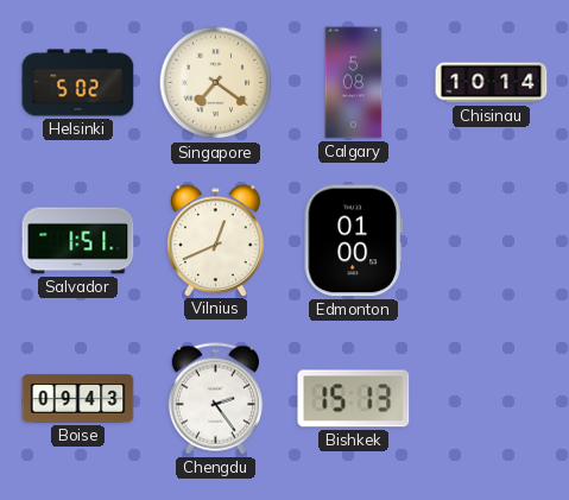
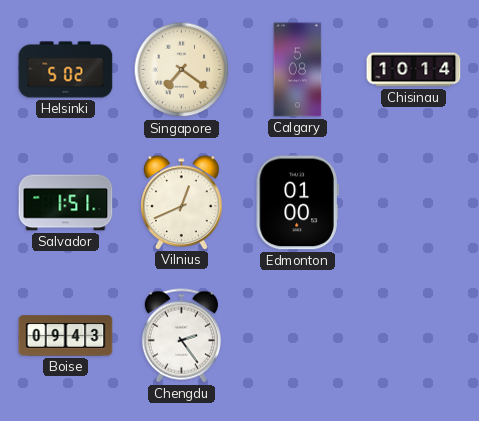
Bishkek: 15:13 -> none
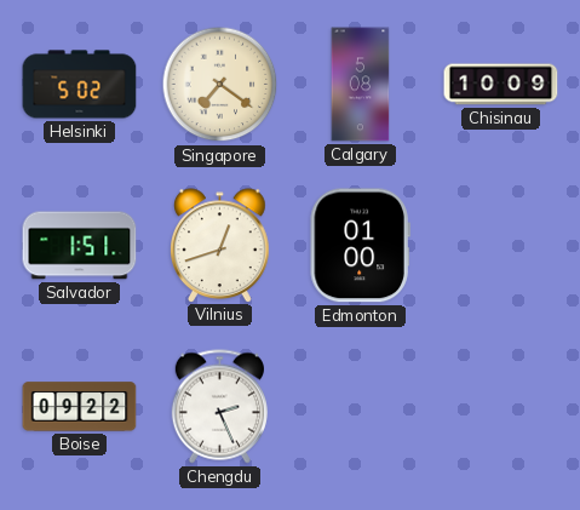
Chisinau: 10:14 -> 10:09
Vilnius: 12:41 -> 12:42
Boise: 09:43 -> 09:22
Chengdu: 2:24 -> 2:26
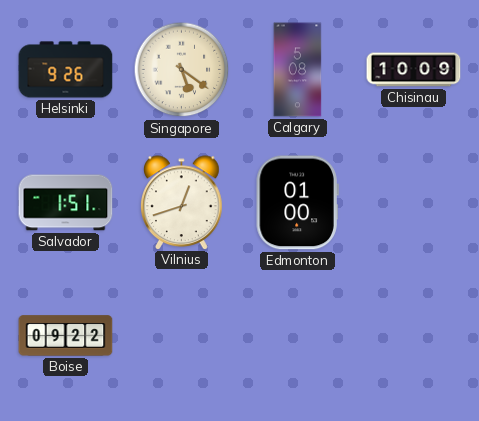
Helsinki: 5:02 -> 9:26
Singapore: 7:21 -> 5:21
Chengdu: 2:26 -> none
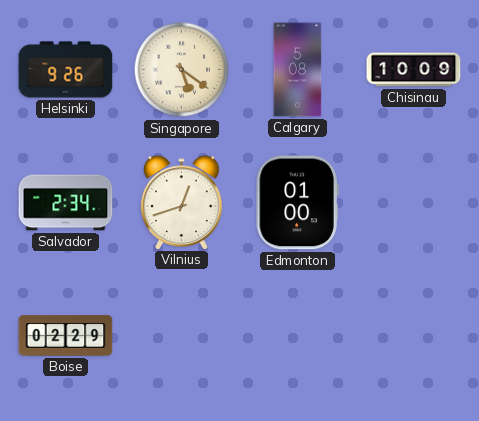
Salvador: 1:51 -> 2:34
Boise: 09:22 -> 02:29
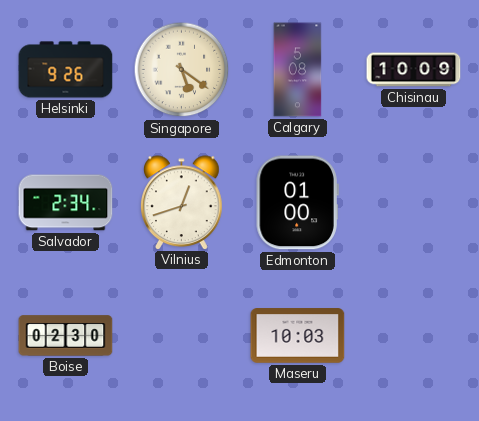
Boise: 02:29 -> 02:30
Maseru: none -> 10:03
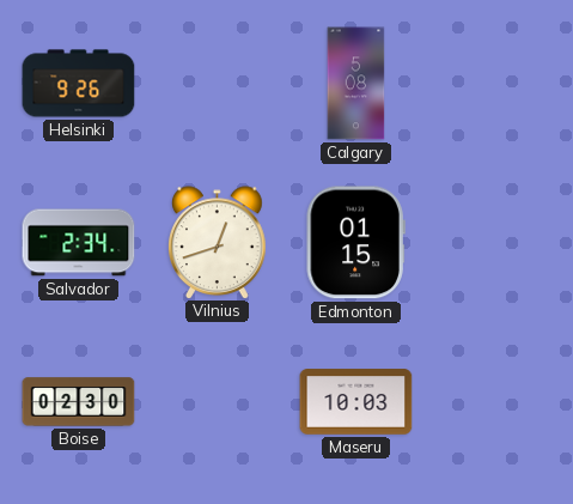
Singapore: 5:21 -> none
Chisinau: 10:09 -> none
Edmonton: 01:00 -> 01:15
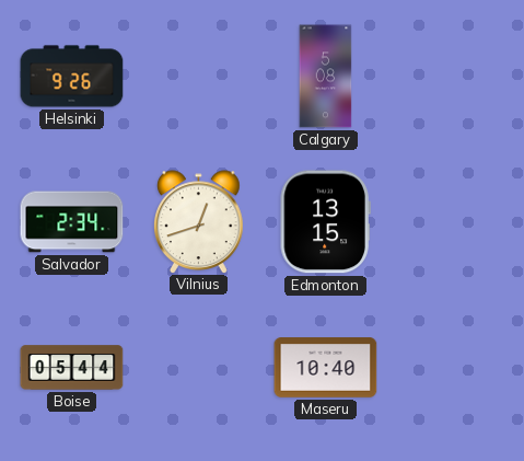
Edmonton: 01:15 -> 13:15
Boise: 02:30 -> 05:44
Maseru: 10:03 -> 10:40
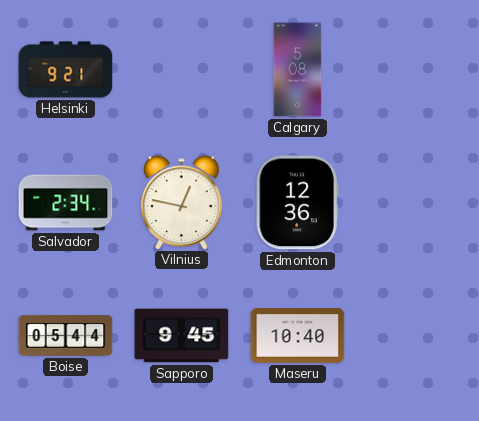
Helsinki: 9:26 -> 9:21
Vilnius: 12:42 -> 12:47
Edmonton: 13:15 -> 12:36
Sapporo: none -> 9:45
